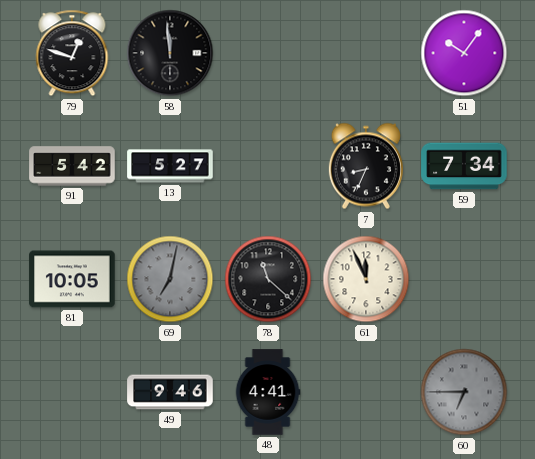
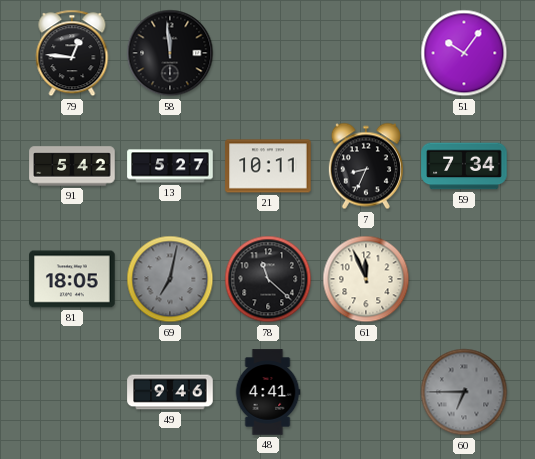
79: 12:48 -> 12:46
21: none -> 10:11
81: 10:05 -> 18:05
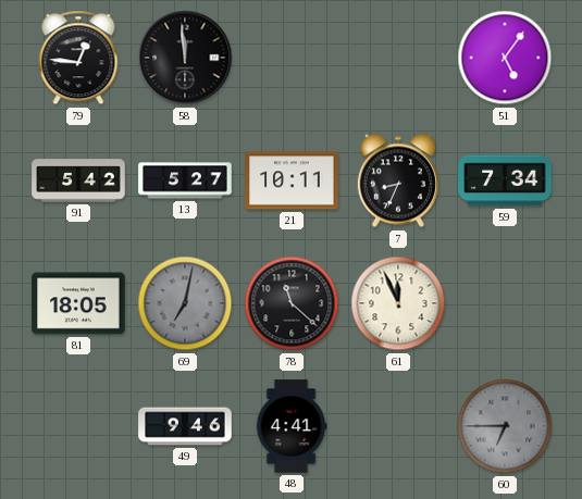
51: 10:06 -> 5:06
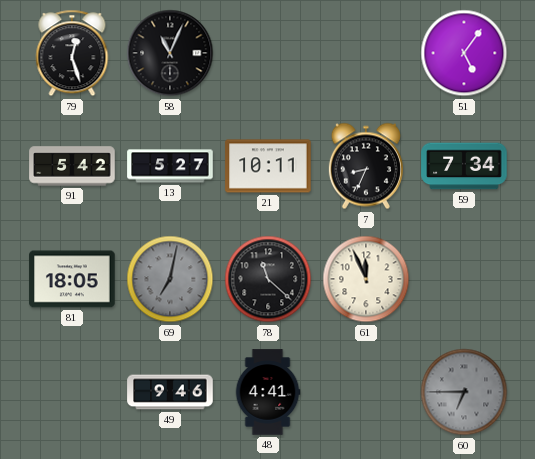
79: 12:46 -> 12:27
58: 11:59 -> 11:04
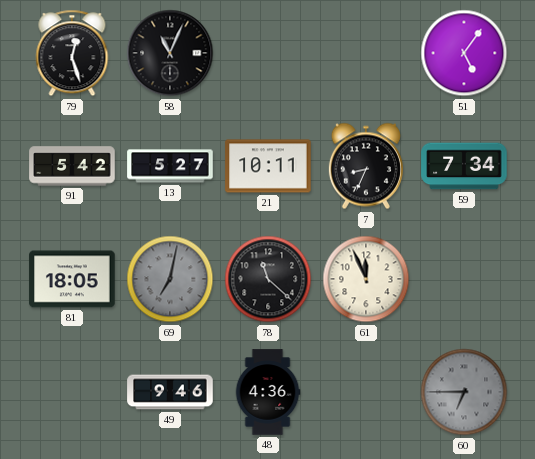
48: 4:41 -> 4:36
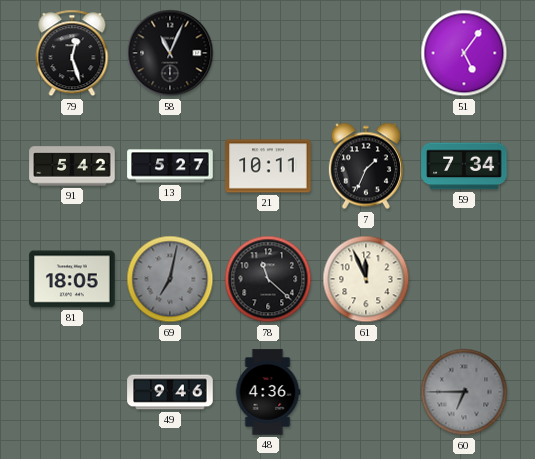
7: 8:34 -> 1:34
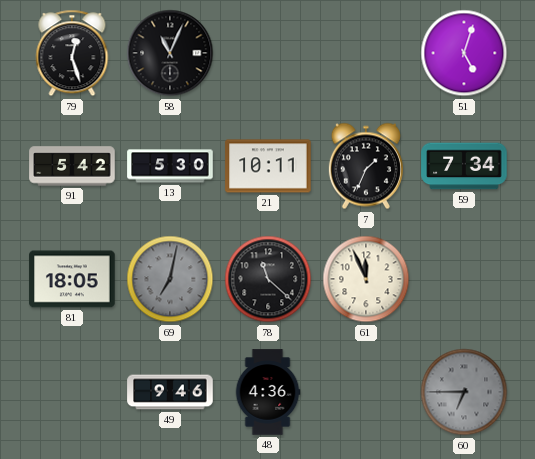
51: 5:06 -> 5:03
13: 5:27 -> 5:30
